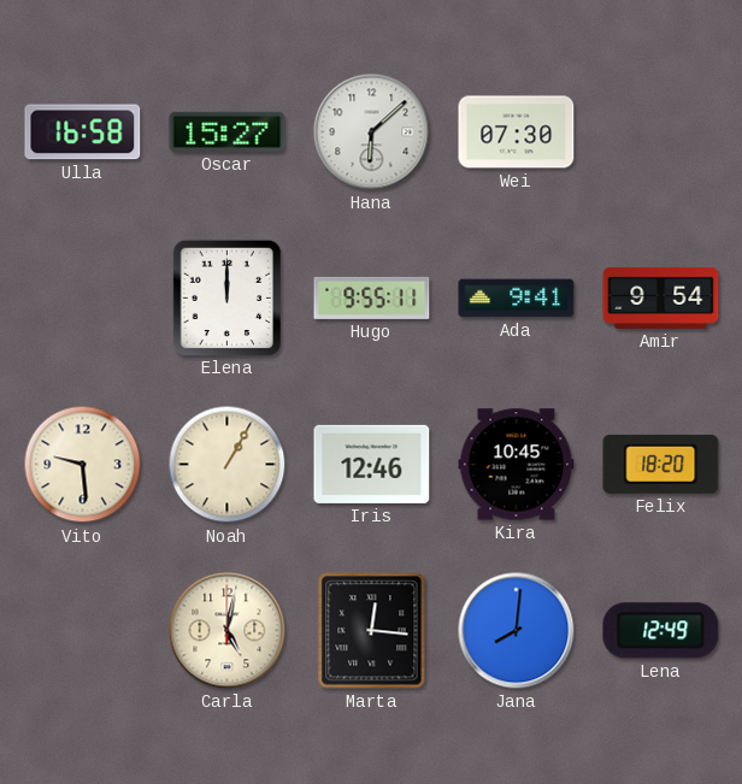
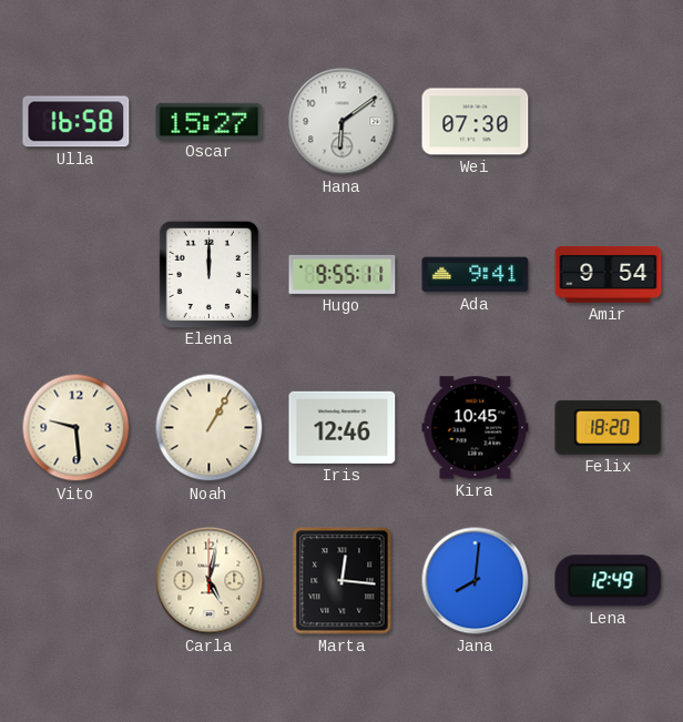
Hana: 6:08 -> 6:09
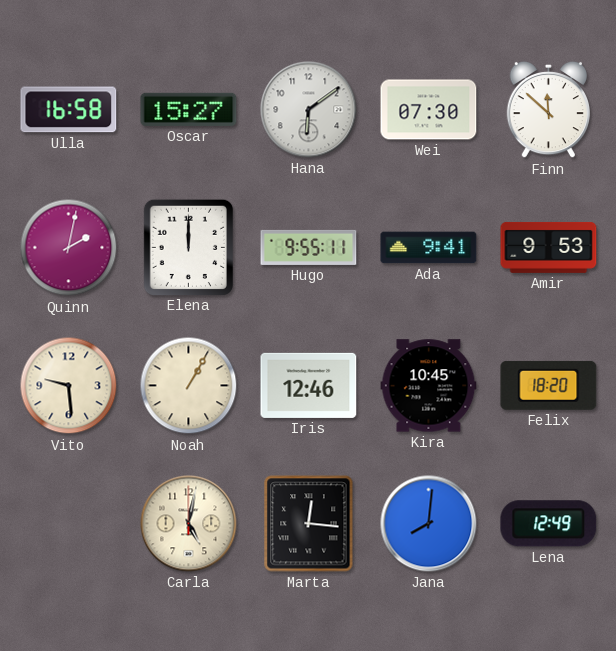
Finn: none -> 11:52
Quinn: none -> 2:02
Amir: 9:54 -> 9:53
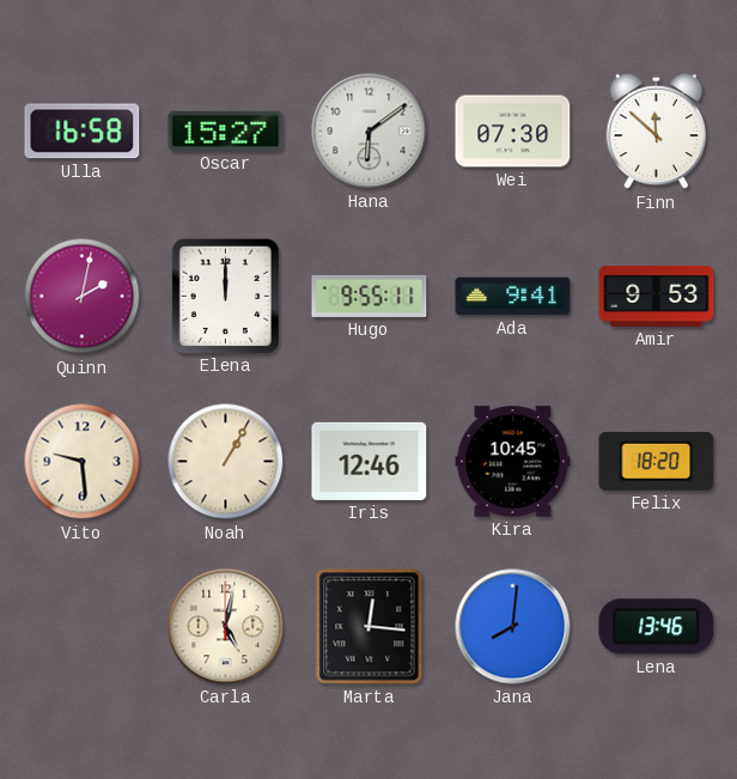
Lena: 12:49 -> 13:46
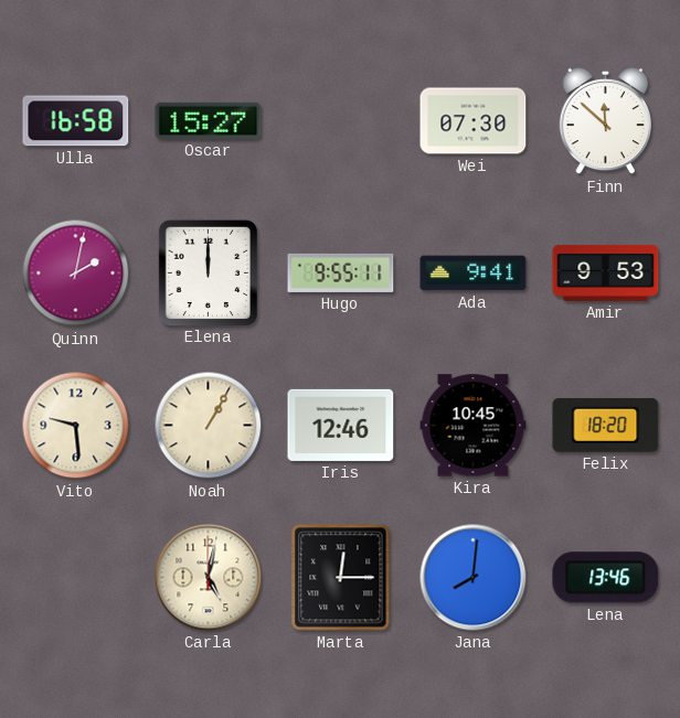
Hana: 6:09 -> none
Marta: 12:16 -> 12:15
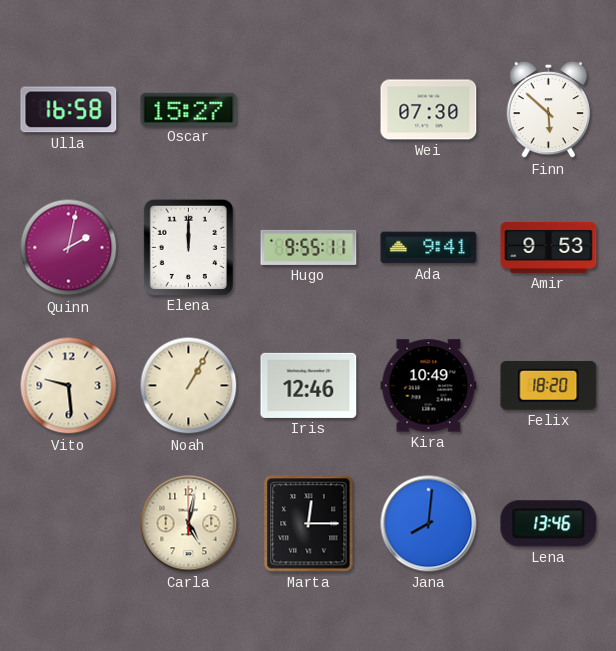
Finn: 11:52 -> 5:52
Kira: 10:45 -> 10:49
